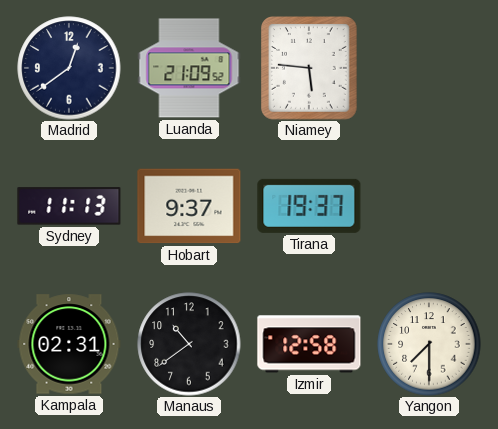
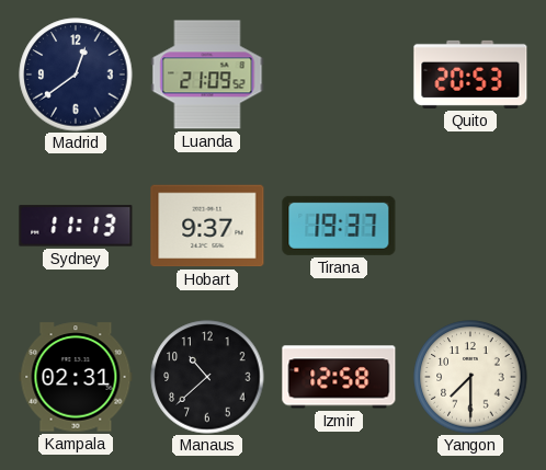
Niamey: 5:46 -> none
Quito: none -> 20:53
Manaus: 10:39 -> 10:38
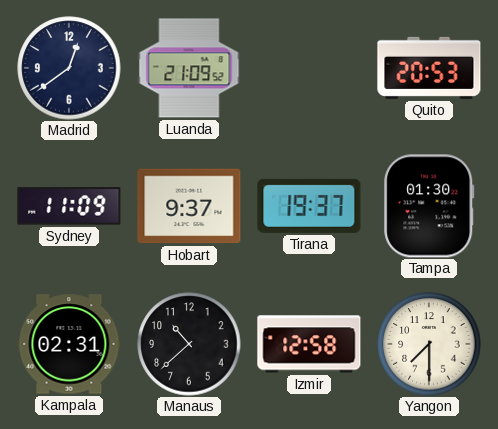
Sydney: 11:13 -> 11:09
Tampa: none -> 01:30
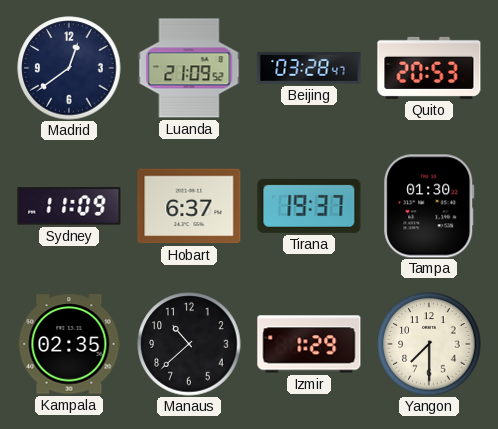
Beijing: none -> 03:28
Hobart: 9:37 -> 6:37
Kampala: 02:31 -> 02:35
Izmir: 12:58 -> 1:29
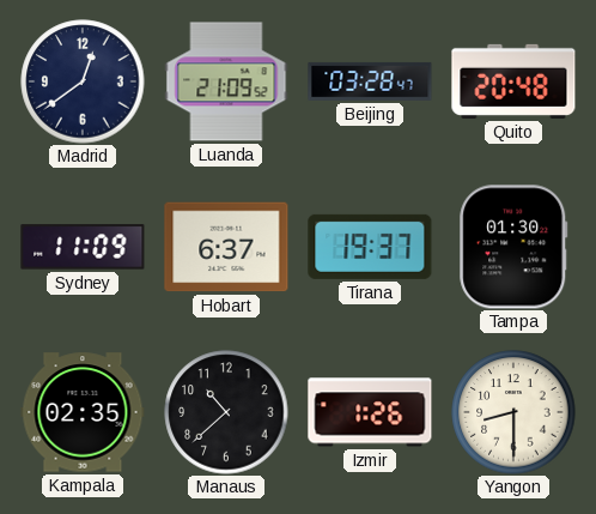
Quito: 20:53 -> 20:48
Izmir: 1:29 -> 1:26
Yangon: 7:30 -> 8:30
